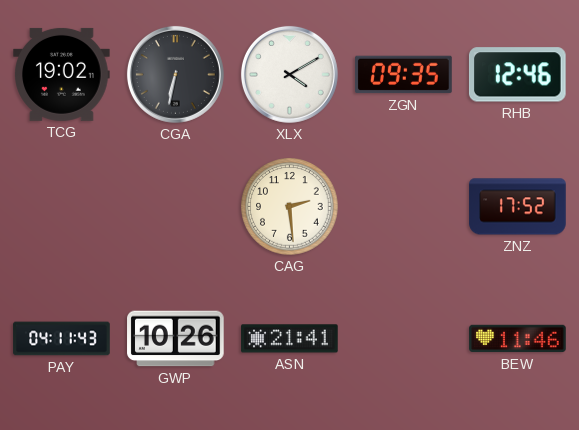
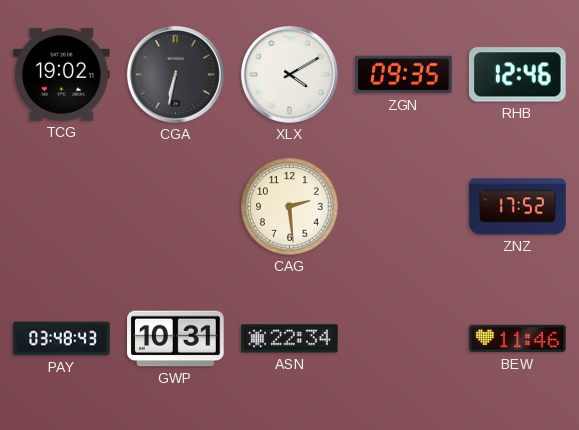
PAY: 04:11 -> 03:48
GWP: 10:26 -> 10:31
ASN: 21:41 -> 22:34
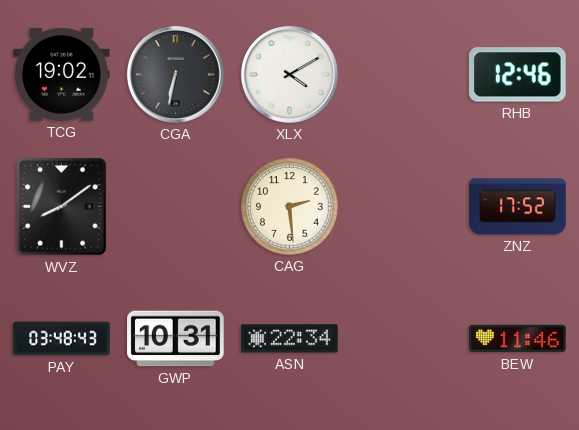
ZGN: 09:35 -> none
WVZ: none -> 8:09
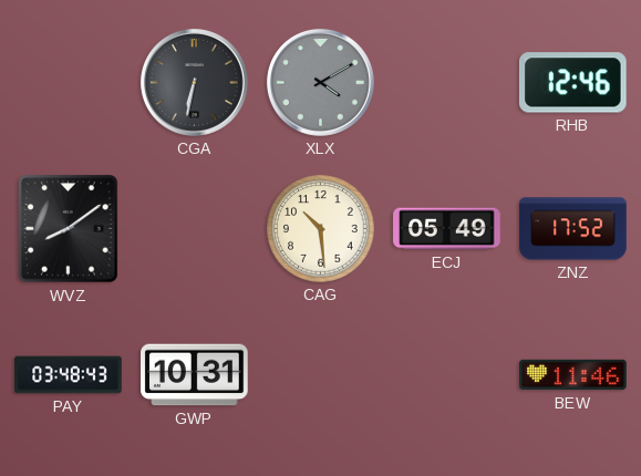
TCG: 19:02 -> none
XLX dial: white -> grey
CAG: 2:29 -> 10:29
ECJ: none -> 05:49
ASN: 22:34 -> none
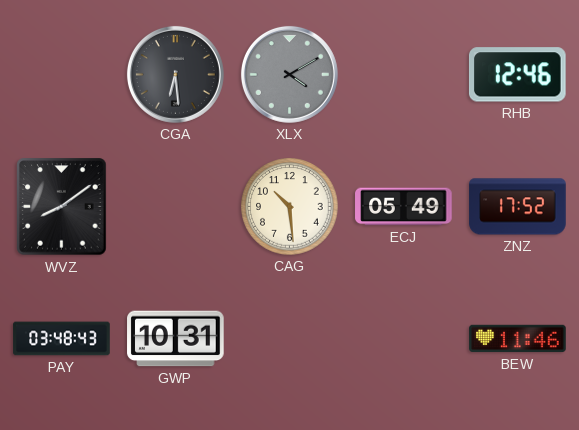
CGA: 6:32 -> 6:29
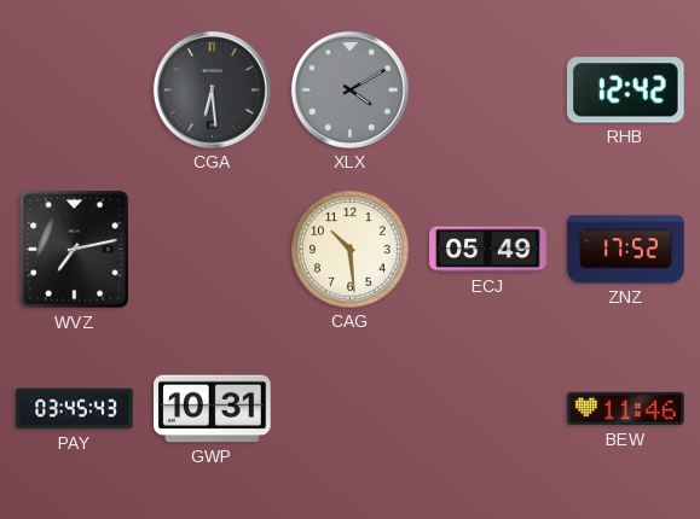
RHB: 12:46 -> 12:42
WVZ: 8:09 -> 7:13
PAY: 03:48 -> 03:45
